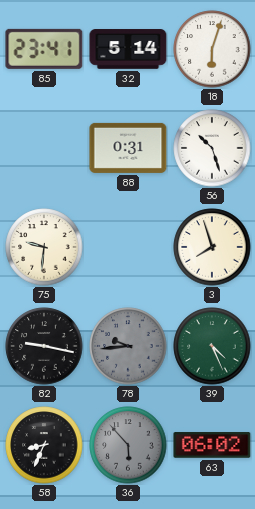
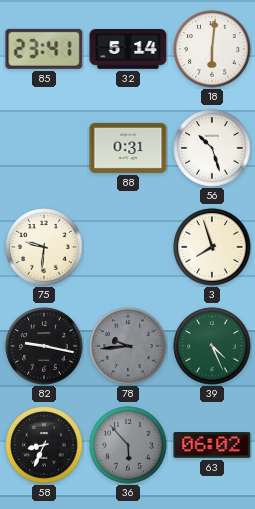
18: 6:03 -> 6:01
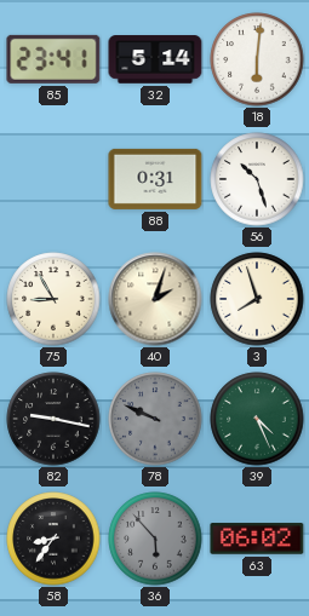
75: 9:31 -> 8:55
40: none -> 2:03
78: 9:44 -> 9:49
58: 8:34 -> 8:36
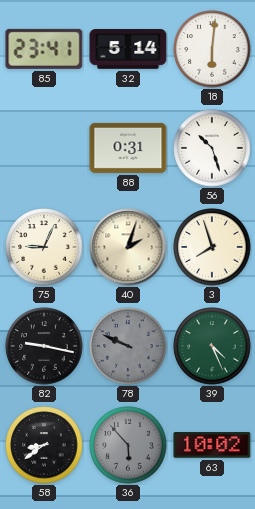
75: 8:55 -> 9:04
58: 8:36 -> 8:39
63: 06:02 -> 10:02
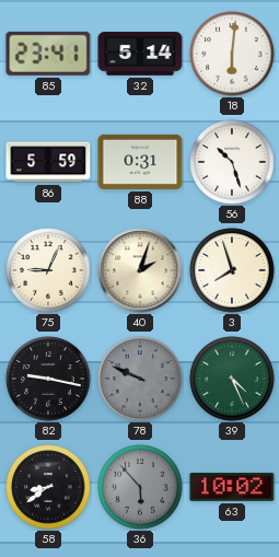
86: none -> 5:59
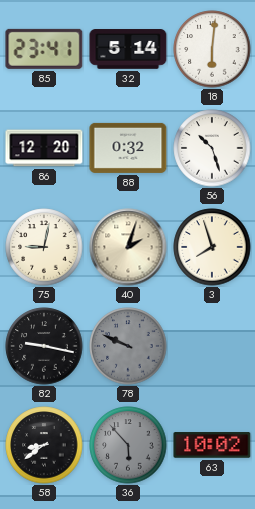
86: 5:59 -> 12:20
88: 0:31 -> 0:32
75: 9:04 -> 9:02
39: 4:26 -> none
